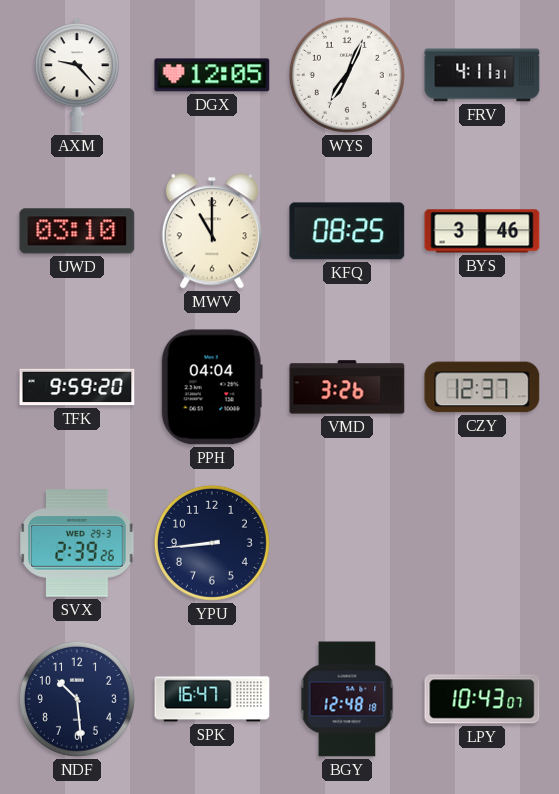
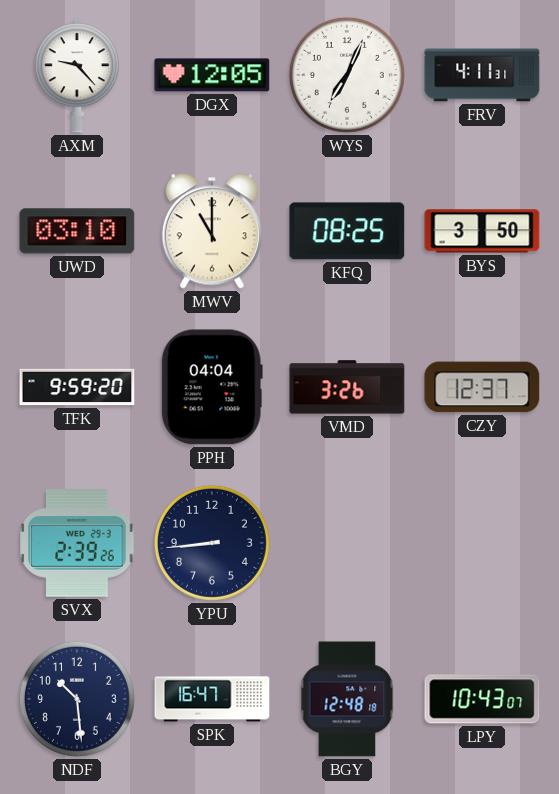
BYS: 3:46 -> 3:50
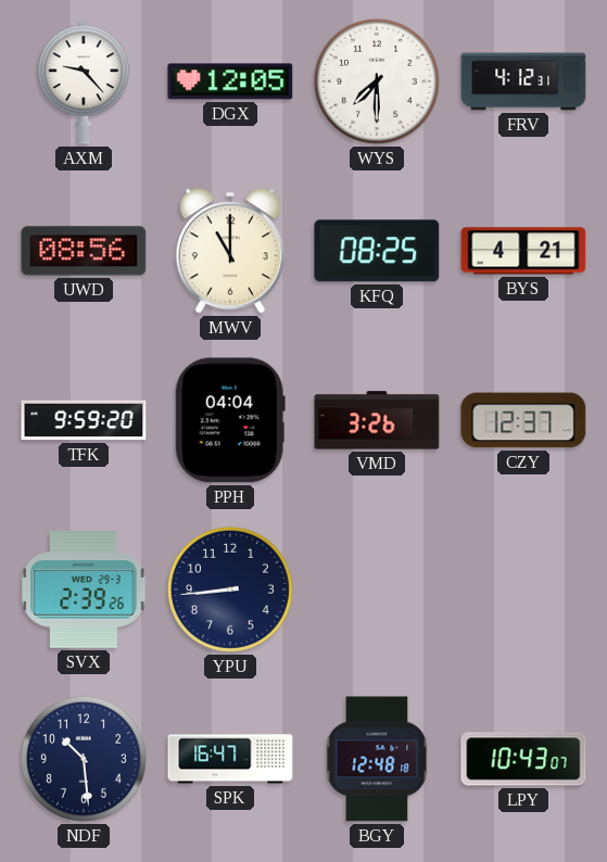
WYS: 7:04 -> 7:30
FRV: 4:11 -> 4:12
UWD: 03:10 -> 08:56
BYS: 3:50 -> 4:21
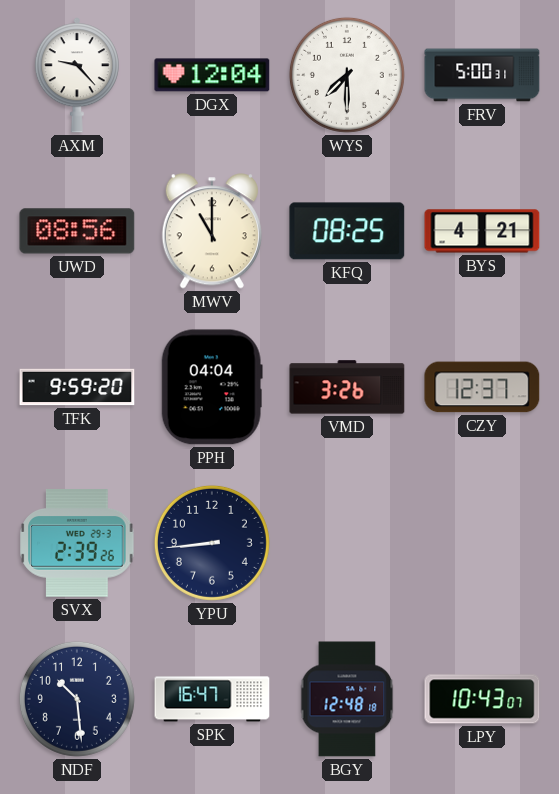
DGX: 12:05 -> 12:04
FRV: 4:12 -> 5:00
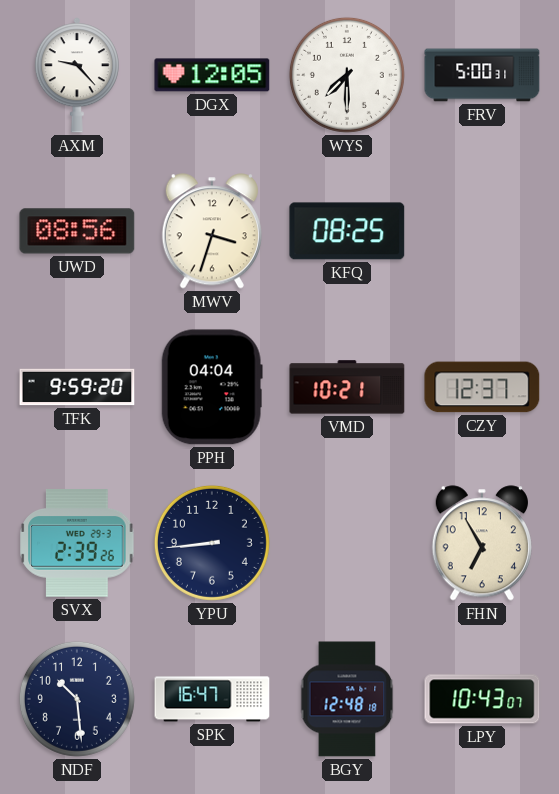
DGX: 12:04 -> 12:05
MWV: 11:00 -> 3:33
BYS: 4:21 -> none
VMD: 3:26 -> 10:21
FHN: none -> 6:55
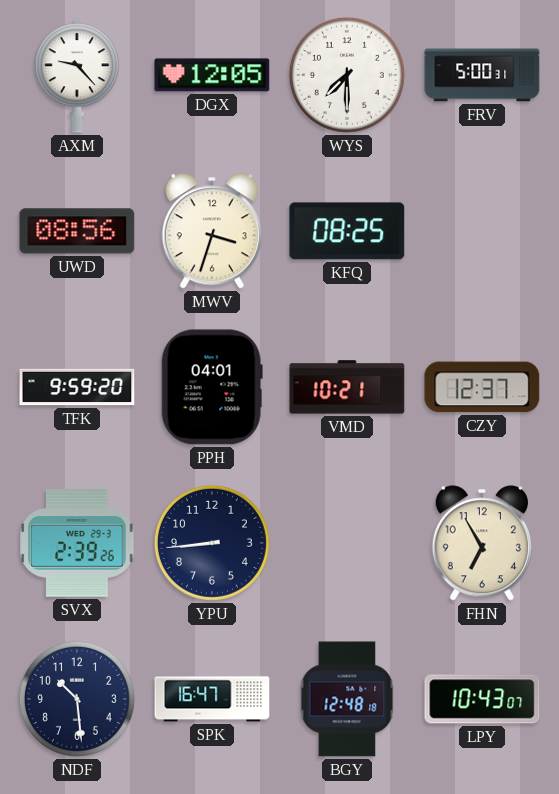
PPH: 04:04 -> 04:01
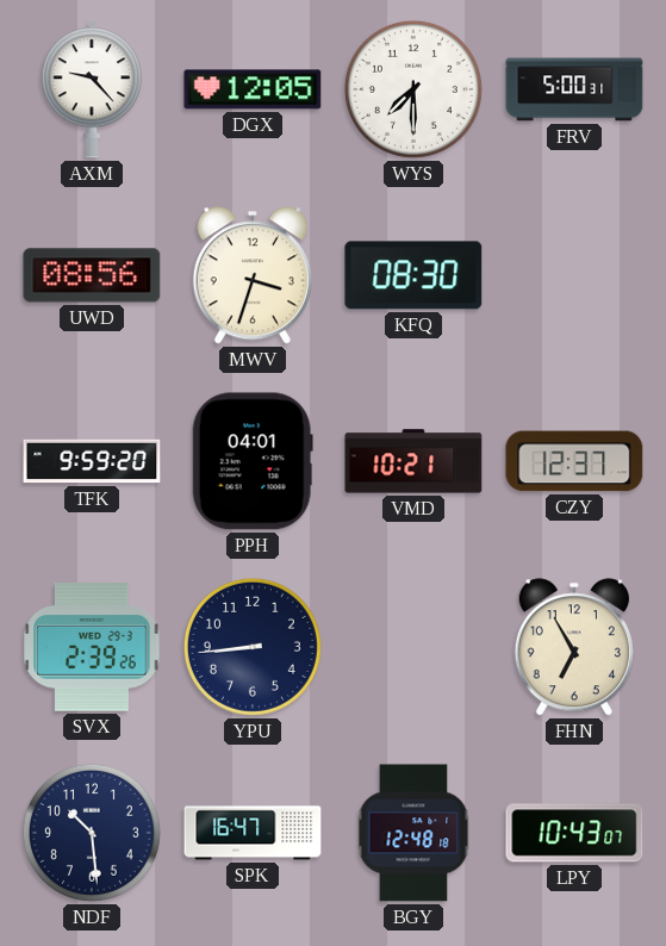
KFQ: 08:25 -> 08:30
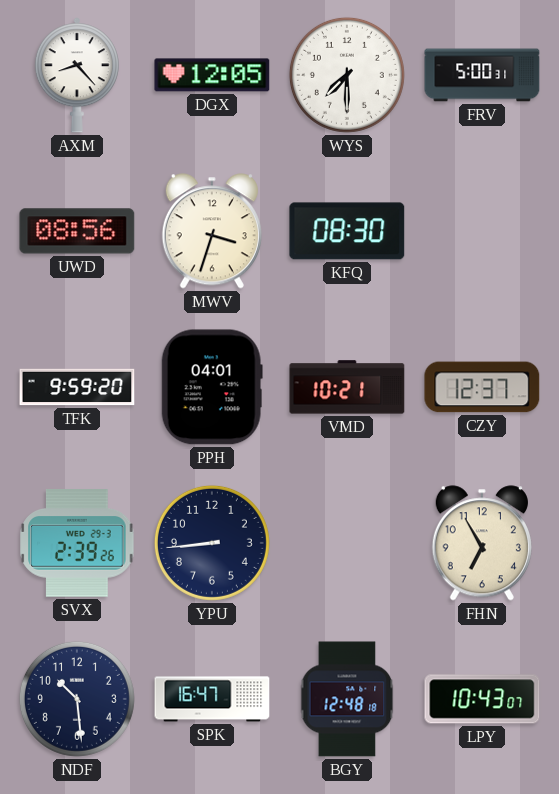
AXM: 9:23 -> 8:23
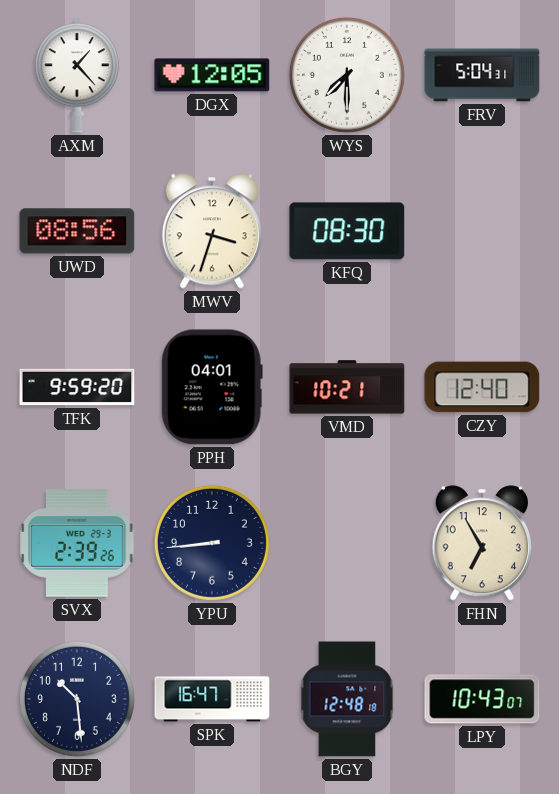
AXM: 8:23 -> 1:23
FRV: 5:00 -> 5:04
CZY: 12:37 -> 12:40
